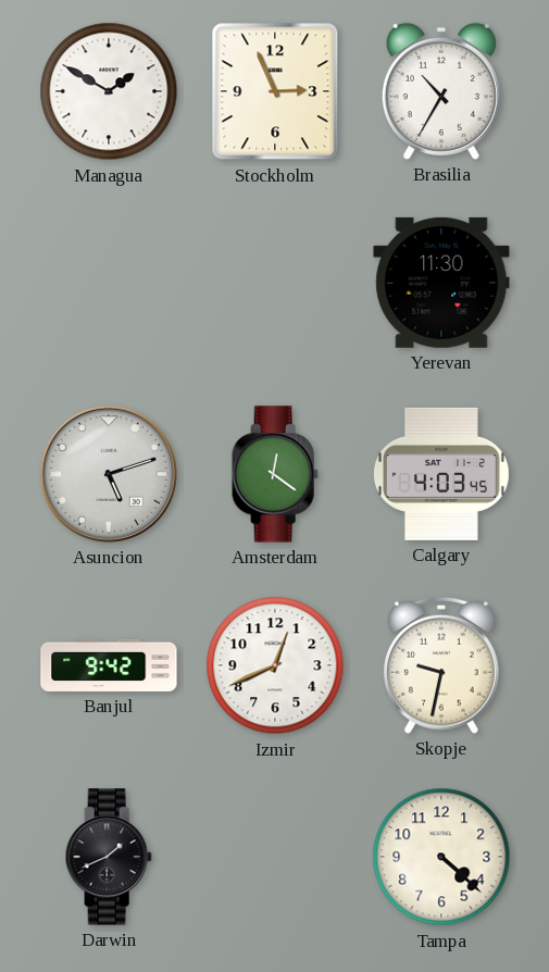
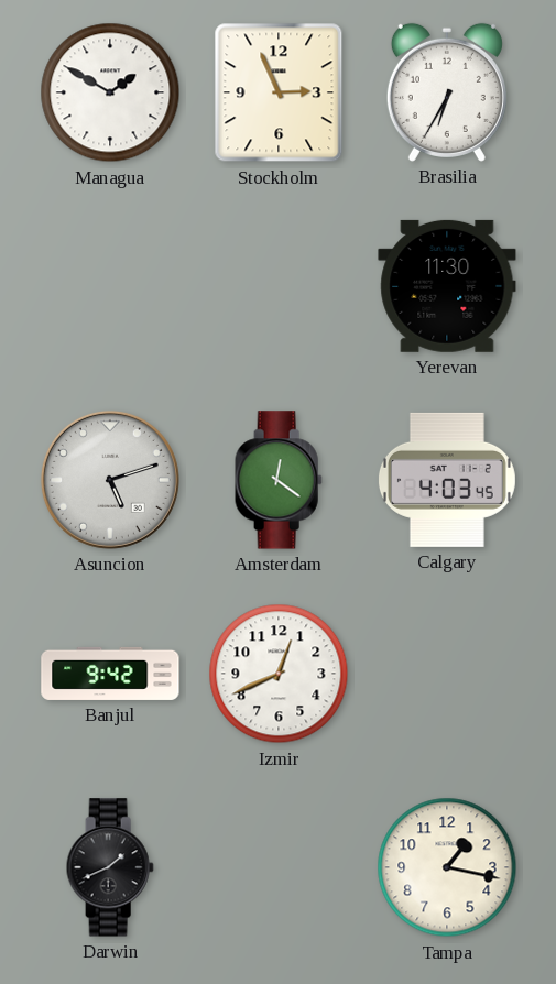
Brasilia: 10:35 -> 6:35
Skopje: 9:32 -> none
Tampa: 4:22 -> 1:17
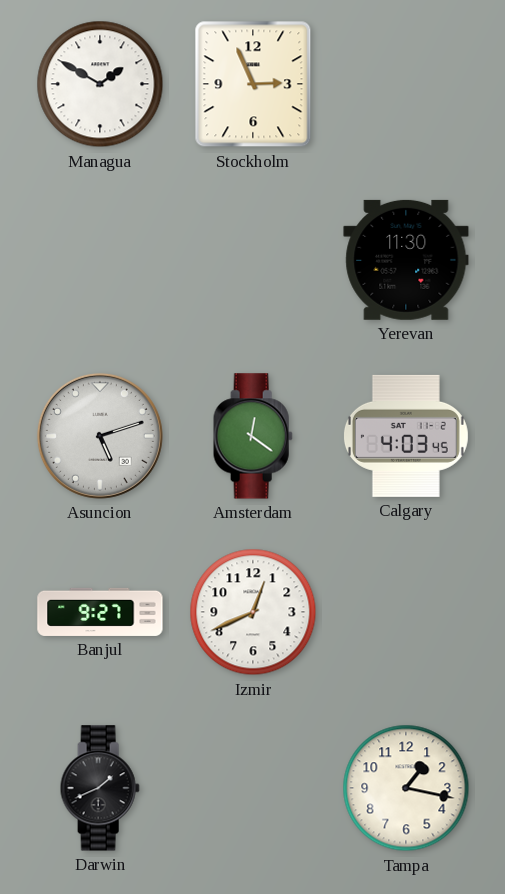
Brasilia: 6:35 -> none
Banjul: 9:42 -> 9:27
